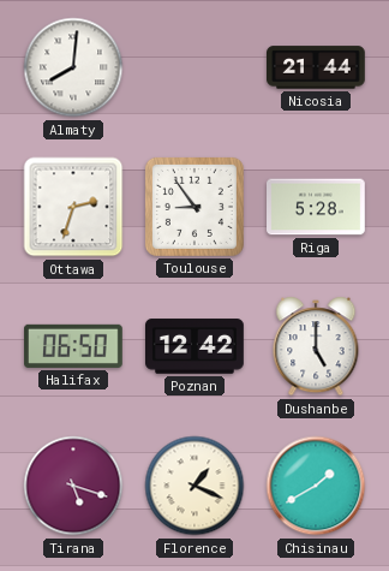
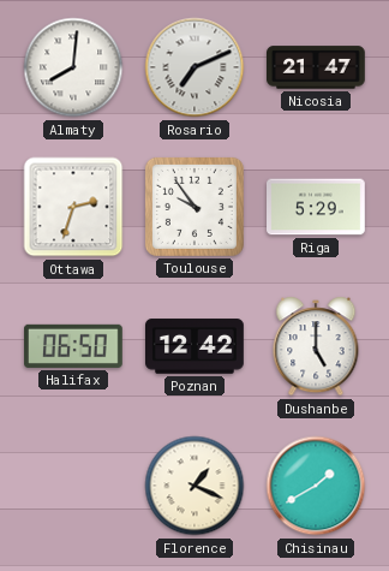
Rosario: none -> 7:11
Nicosia: 21:44 -> 21:47
Toulouse: 8:54 -> 9:54
Riga: 5:28 -> 5:29
Tirana: 5:18 -> none
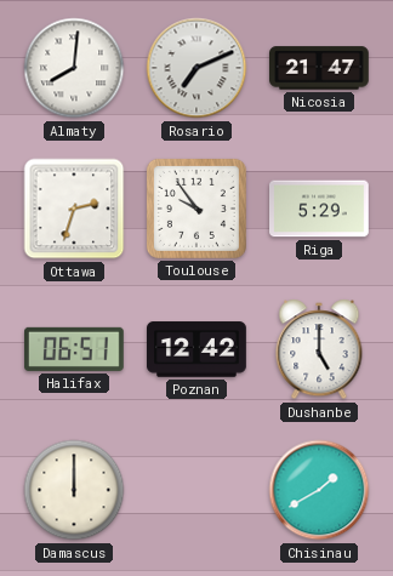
Halifax: 06:50 -> 06:51
Damascus: none -> 12:00
Florence: 1:19 -> none
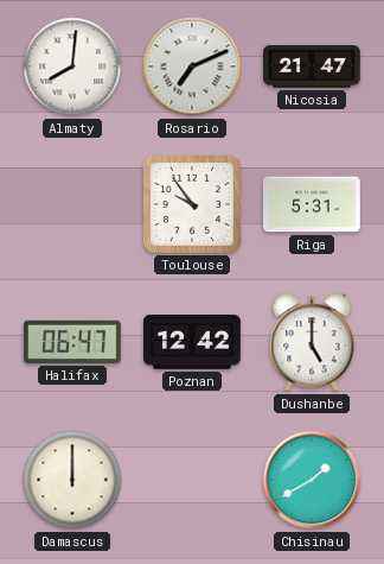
Ottawa: 2:33 -> none
Riga: 5:29 -> 5:31
Halifax: 06:51 -> 06:47
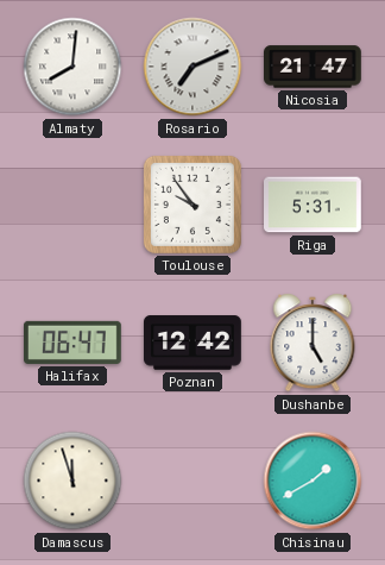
Damascus: 12:00 -> 11:57
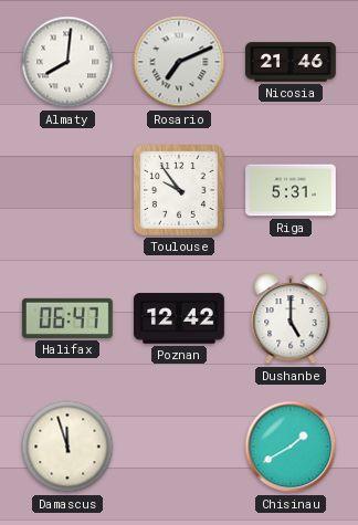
Nicosia: 21:47 -> 21:46
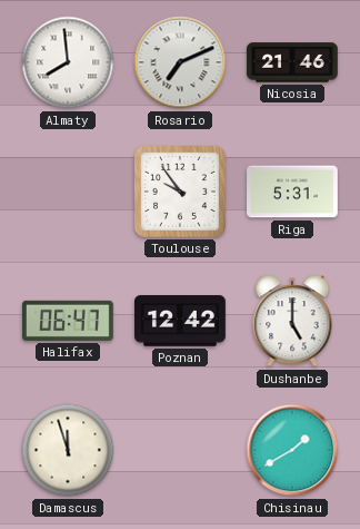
Almaty: 8:01 -> 7:59
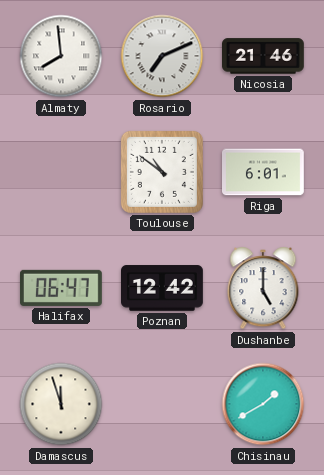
Toulouse: 9:54 -> 10:51
Riga: 5:31 -> 6:01
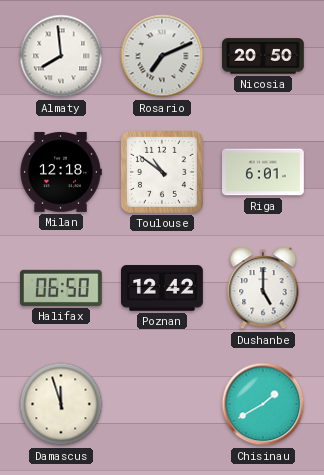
Nicosia: 21:46 -> 20:50
Milan: none -> 12:18
Halifax: 06:47 -> 06:50
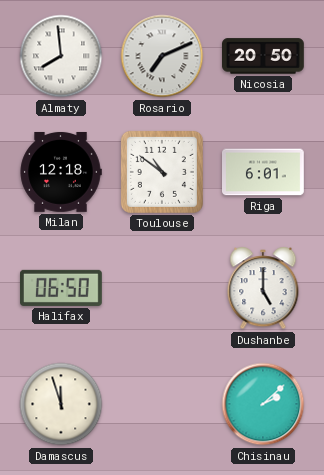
Poznan: 12:42 -> none
Chisinau: 1:40 -> 2:08
